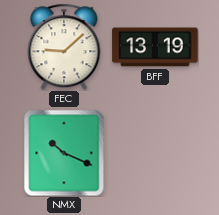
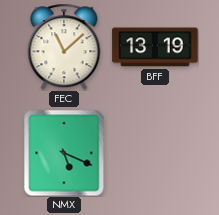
FEC: 9:08 -> 11:08
NMX: 10:19 -> 5:19
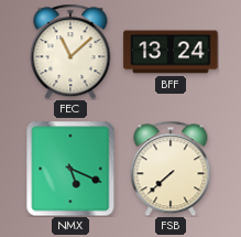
BFF: 13:19 -> 13:24
FSB: none -> 7:38
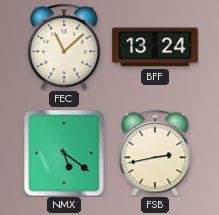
NMX: 5:19 -> 5:21
FSB: 7:38 -> 2:43
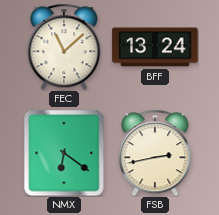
NMX: 5:21 -> 6:21
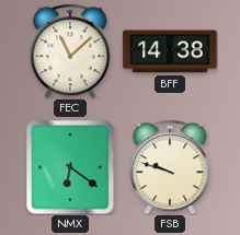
BFF: 13:24 -> 14:38
FSB: 2:43 -> 9:48
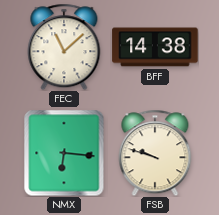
NMX: 6:21 -> 6:16
